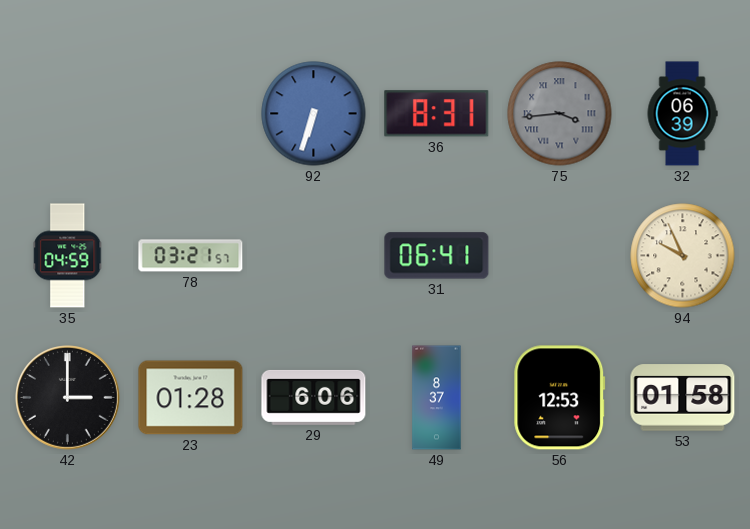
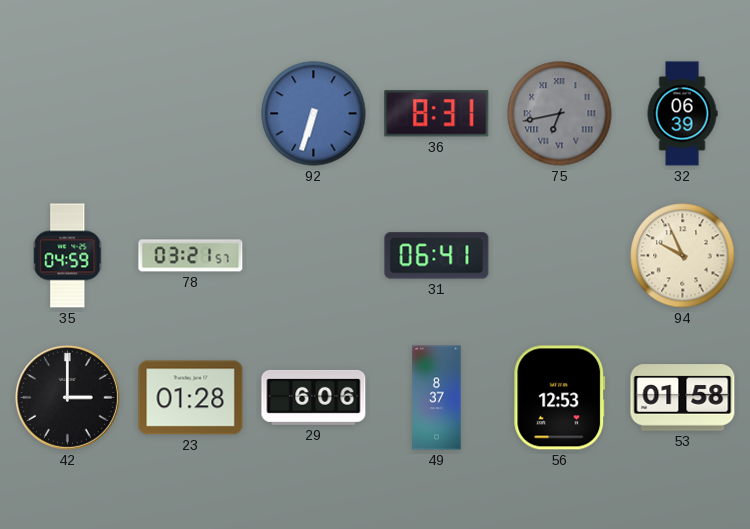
75: 3:44 -> 6:43
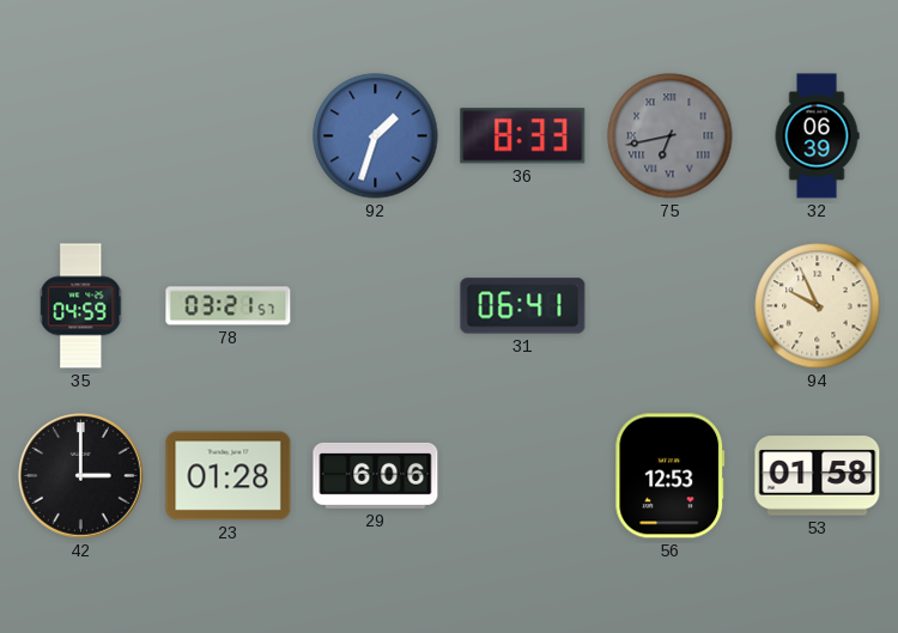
92: 6:33 -> 1:33
36: 8:31 -> 8:33
49: 8:37 -> none
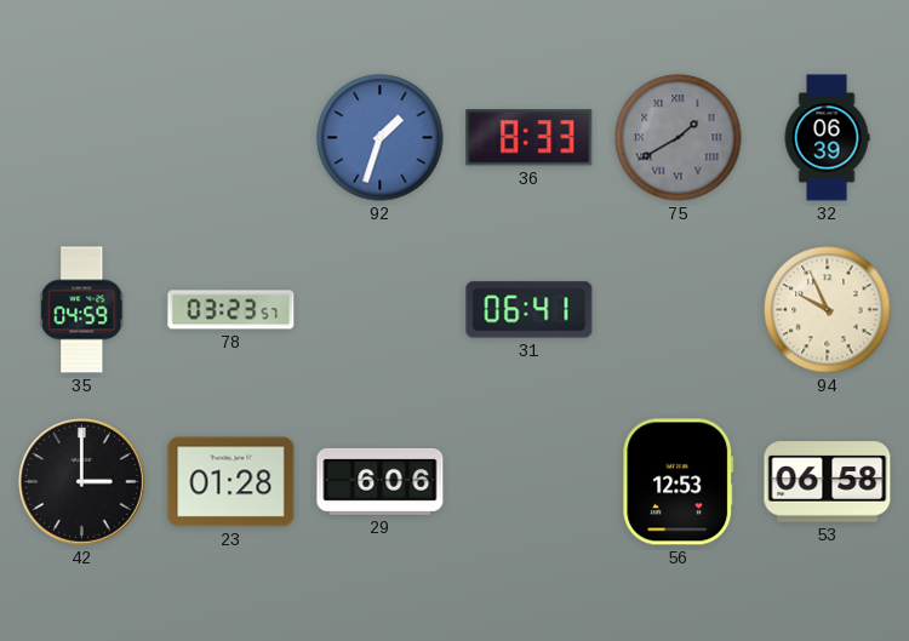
75: 6:43 -> 1:40
78: 03:21 -> 03:23
53: 01:58 -> 06:58
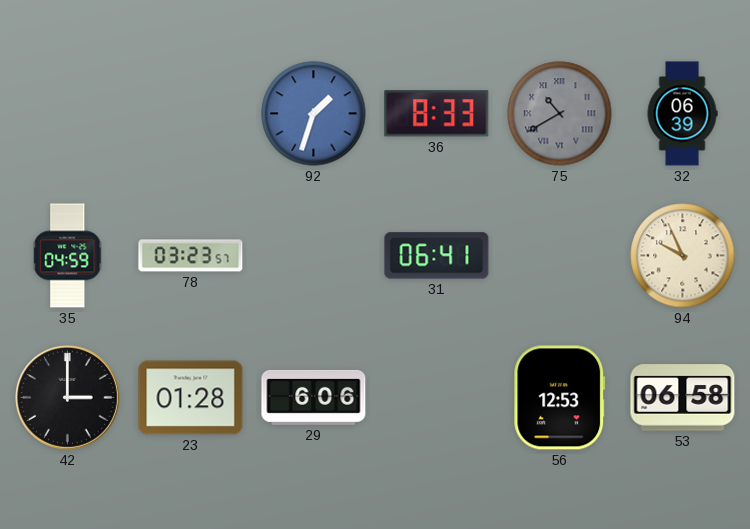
75: 1:40 -> 10:40
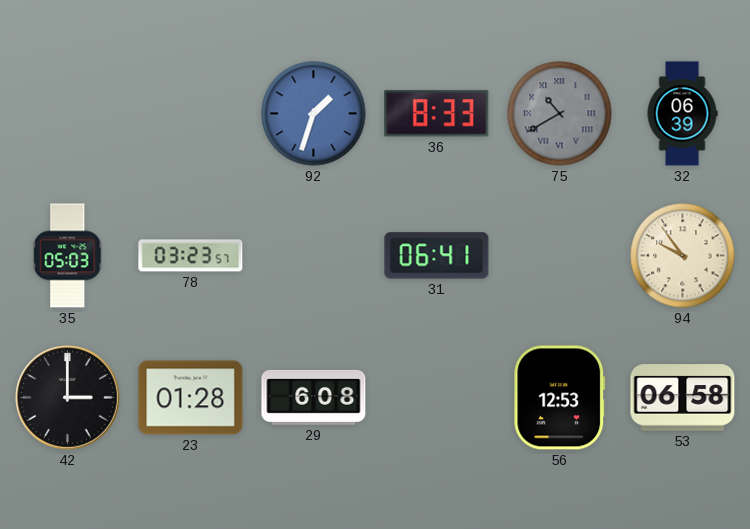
35: 04:59 -> 05:03
94: 9:56 -> 9:54
29: 6:06 -> 6:08
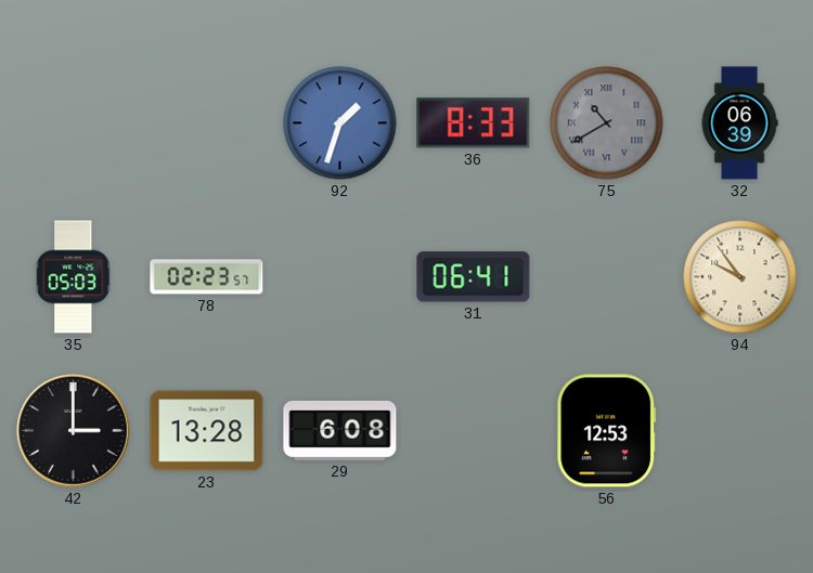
78: 03:23 -> 02:23
23: 01:28 -> 13:28
53: 06:58 -> none
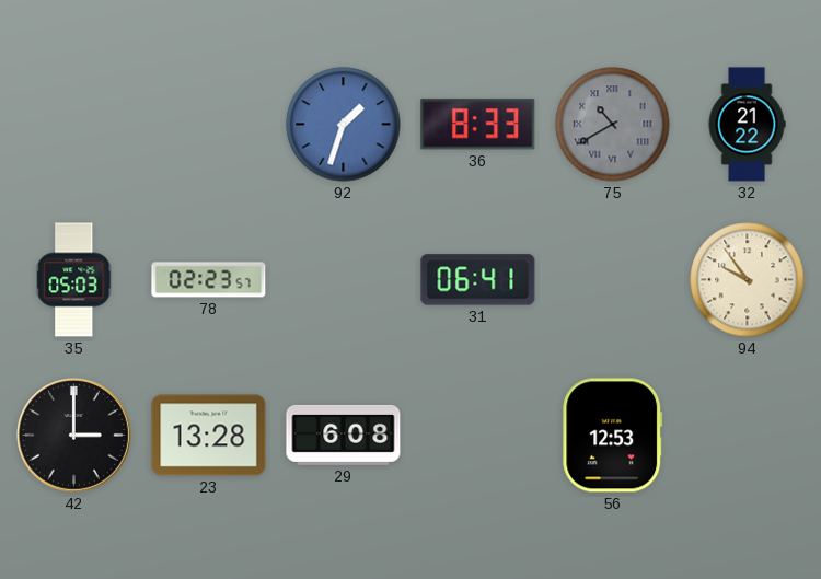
32: 06:39 -> 21:22
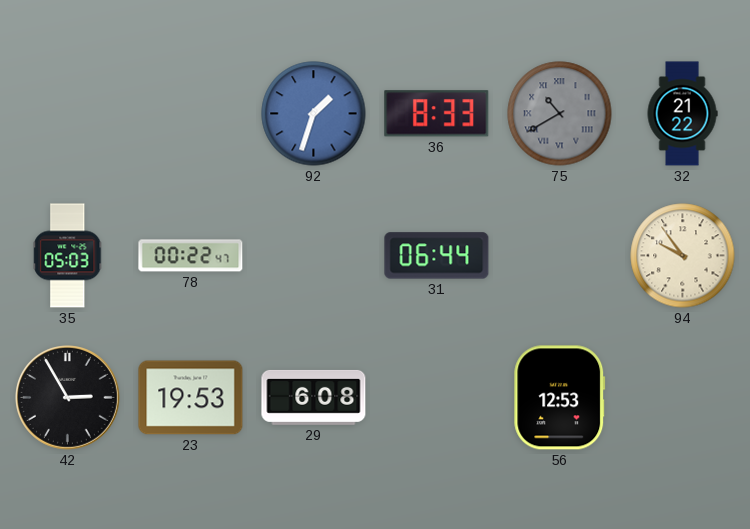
78: 02:23 -> 00:22
31: 06:41 -> 06:44
42: 3:00 -> 2:55
23: 13:28 -> 19:53
